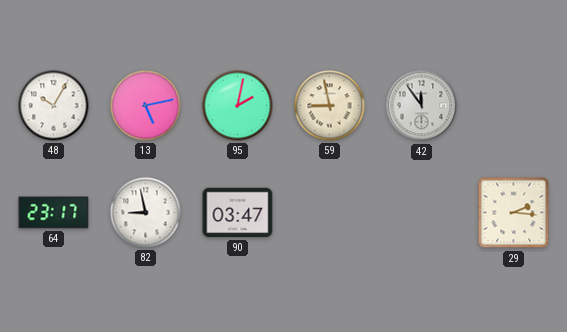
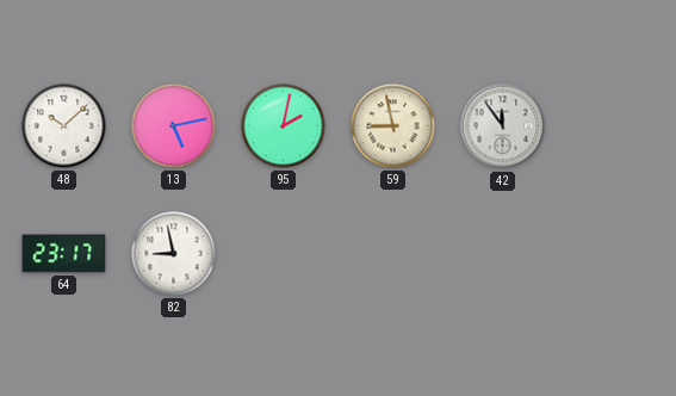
48: 10:05 -> 10:08
90: 03:47 -> none
29: 2:16 -> none
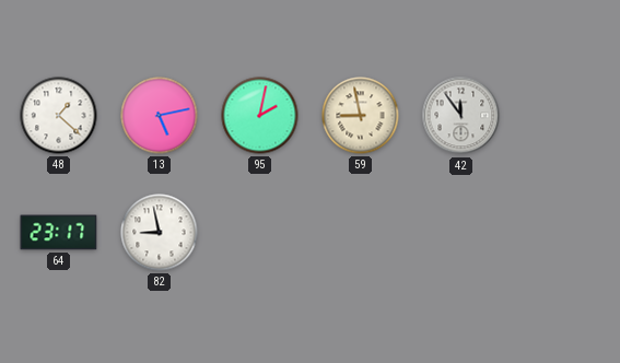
48: 10:08 -> 1:22
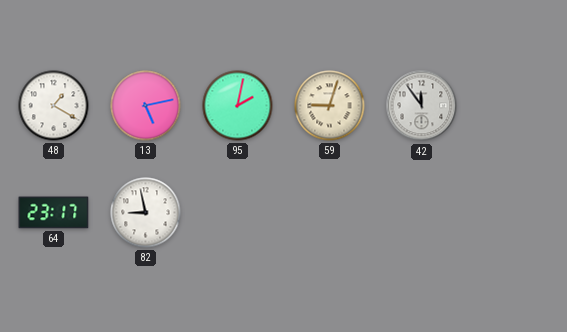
48: 1:22 -> 1:20
59: 8:58 -> 9:03
